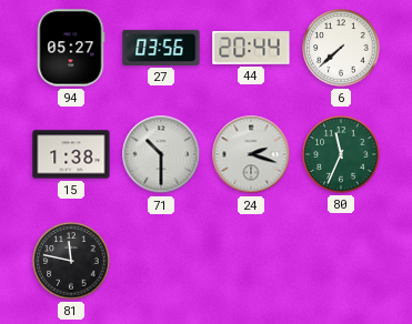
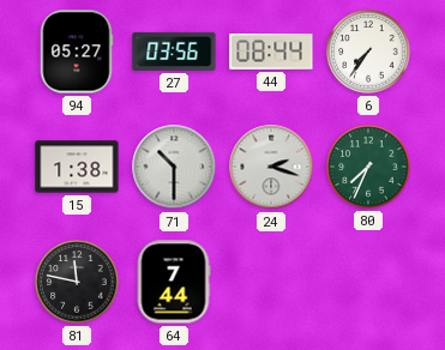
44: 20:44 -> 08:44
6: 7:38 -> 7:36
80: 11:34 -> 7:34
64: none -> 7:44
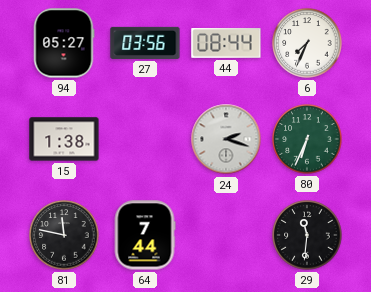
6: 7:36 -> 7:34
71: 10:30 -> none
80: 7:34 -> 6:34
29: none -> 11:31
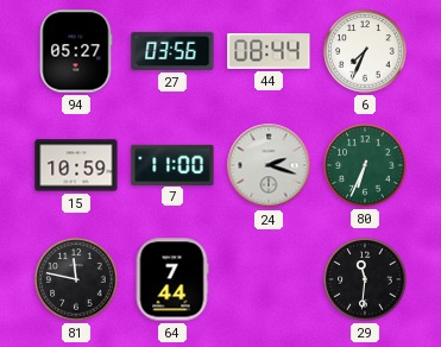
15: 1:38 -> 10:59
7: none -> 11:00
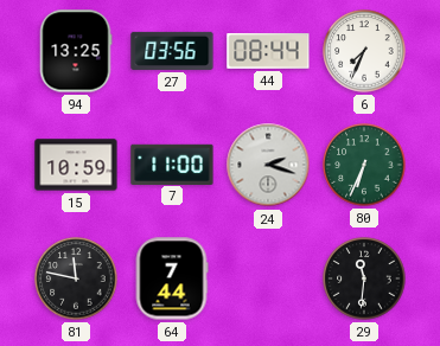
94: 05:27 -> 13:25
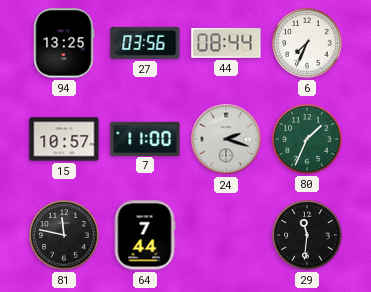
15: 10:59 -> 10:57
80: 6:34 -> 1:34
